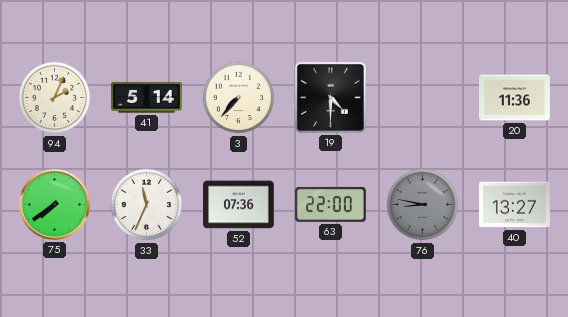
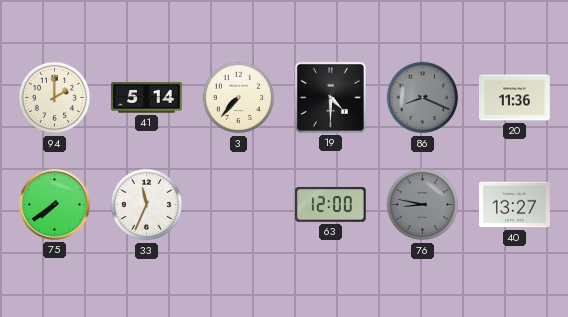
94: 2:04 -> 2:00
86: none -> 8:19
52: 07:36 -> none
63: 22:00 -> 12:00
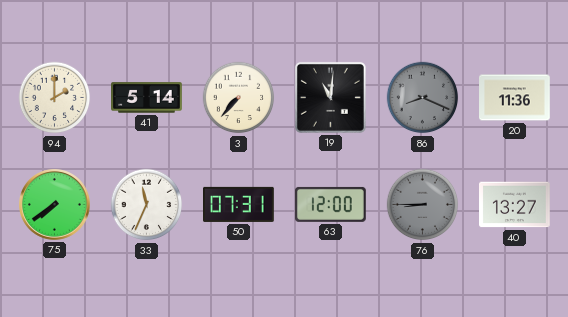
19: 4:30 -> 11:01
50: none -> 07:31
76: 8:47 -> 8:45
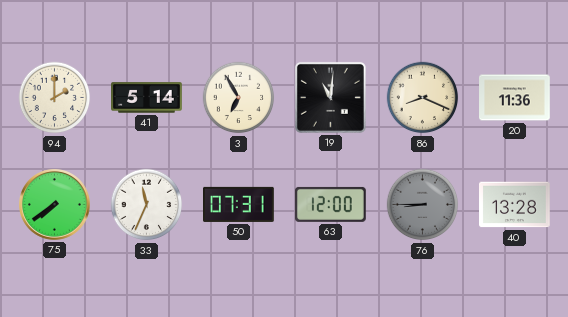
3: 7:37 -> 6:55
86 dial: grey -> cream
40: 13:27 -> 13:28
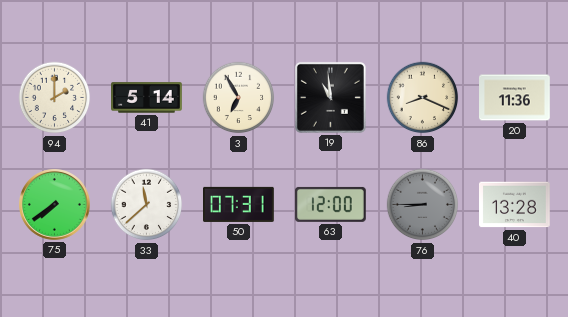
19: 11:01 -> 10:59
33: 11:34 -> 11:38
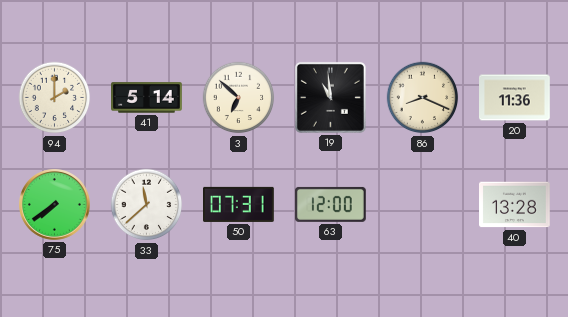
3: 6:55 -> 6:52
76: 8:45 -> none
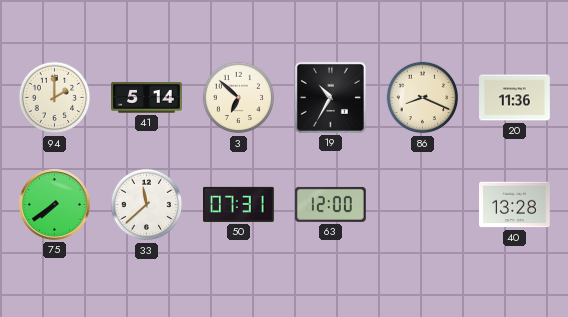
19: 10:59 -> 10:35
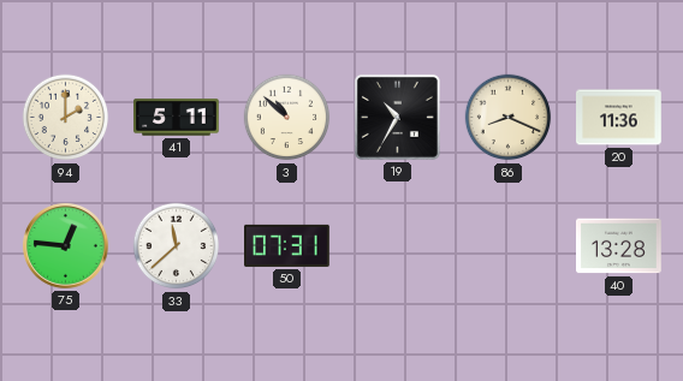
41: 5:14 -> 5:11
3: 6:52 -> 10:52
75: 7:39 -> 12:46
63: 12:00 -> none
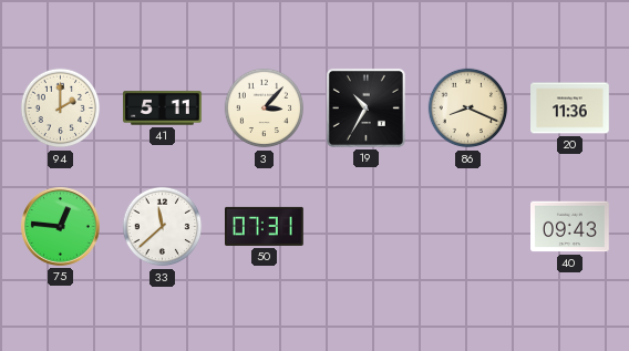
3: 10:52 -> 3:07
40: 13:28 -> 09:43
